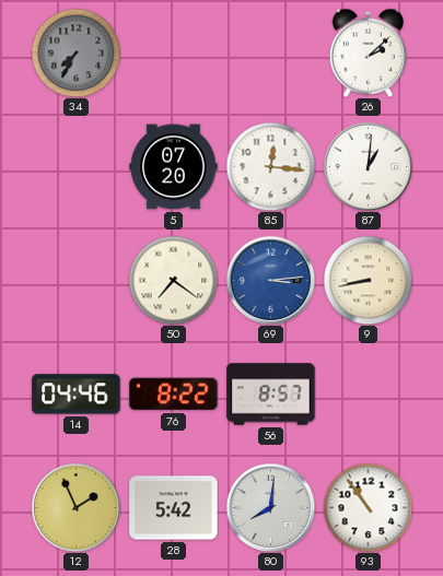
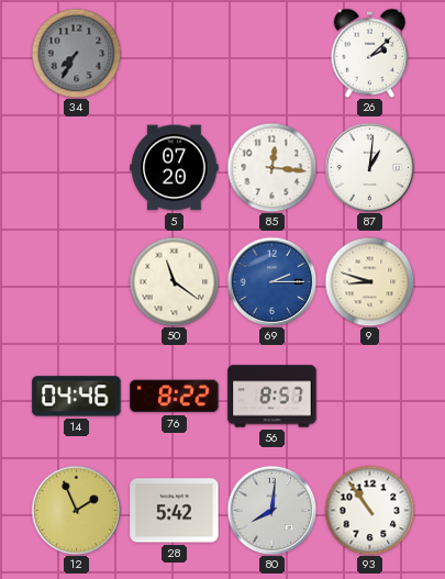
50: 7:21 -> 11:21
69: 3:14 -> 2:15
9: 8:43 -> 8:48
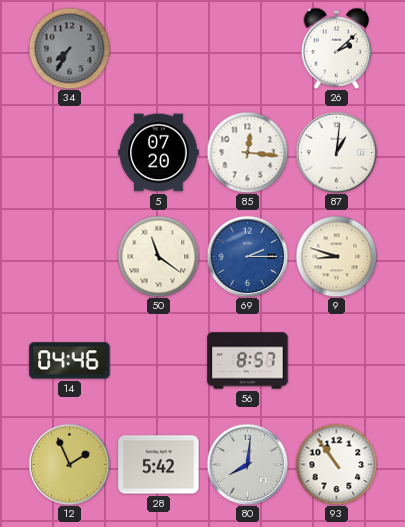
76: 8:22 -> none
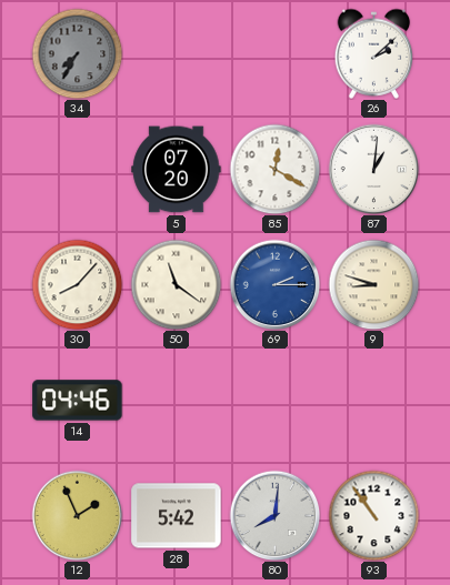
85: 12:16 -> 12:20
30: none -> 8:07
56: 8:57 -> none
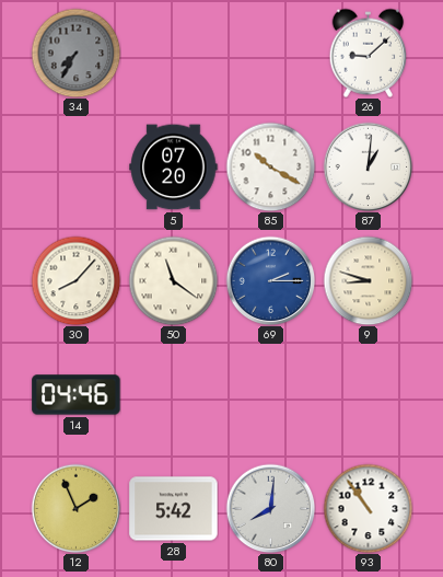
26: 2:08 -> 9:08
85: 12:20 -> 10:20
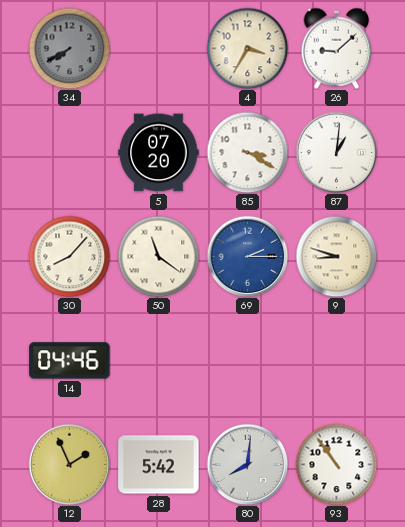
34: 7:35 -> 7:40
4: none -> 3:35
85: 10:20 -> 3:20
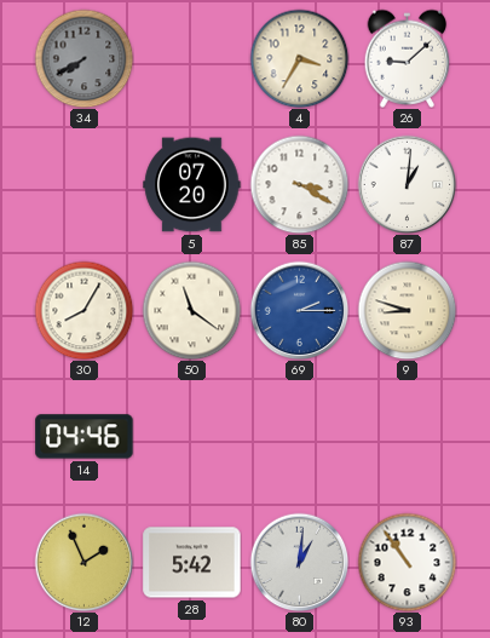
30: 8:07 -> 8:05
80: 8:01 -> 1:01
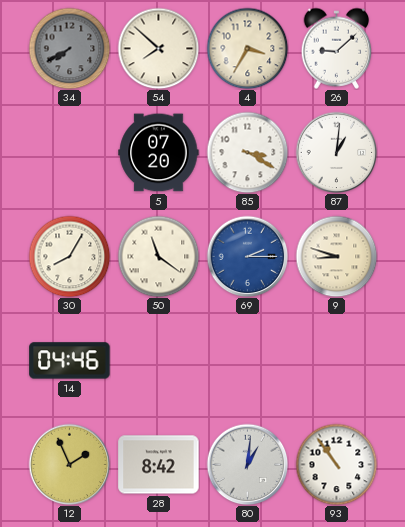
54: none -> 7:52
28: 5:42 -> 8:42
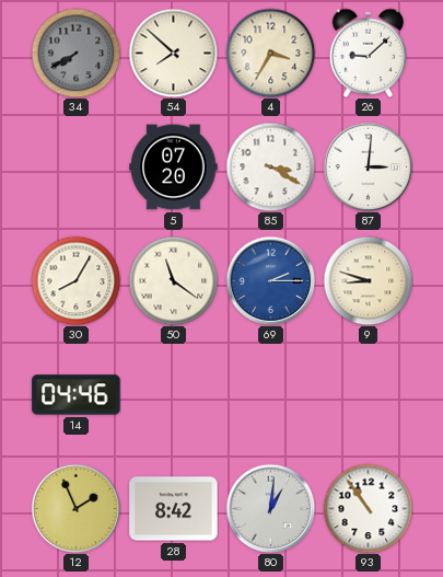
87: 1:01 -> 3:01
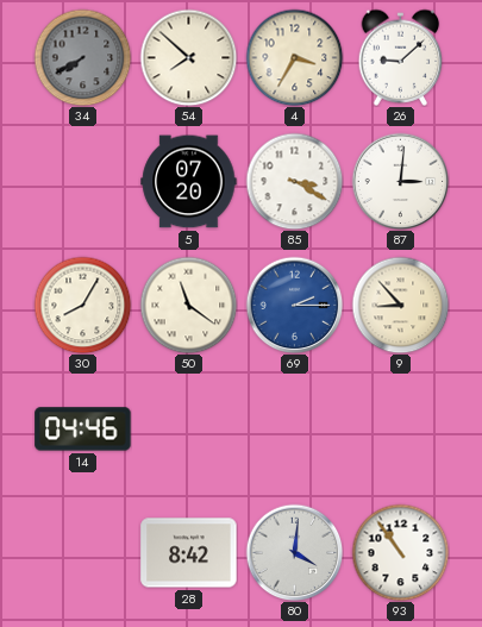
9: 8:48 -> 8:53
12: 1:56 -> none
80: 1:01 -> 4:01
